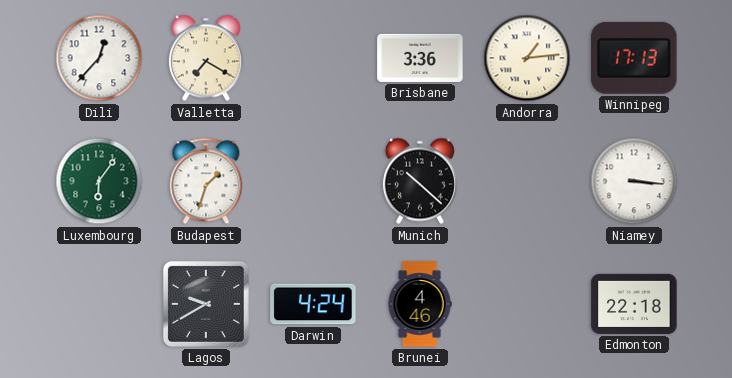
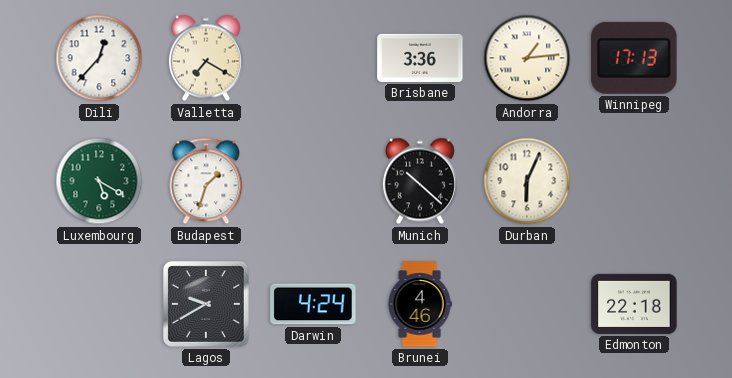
Luxembourg: 6:06 -> 5:20
Durban: none -> 6:04
Niamey: 3:16 -> none
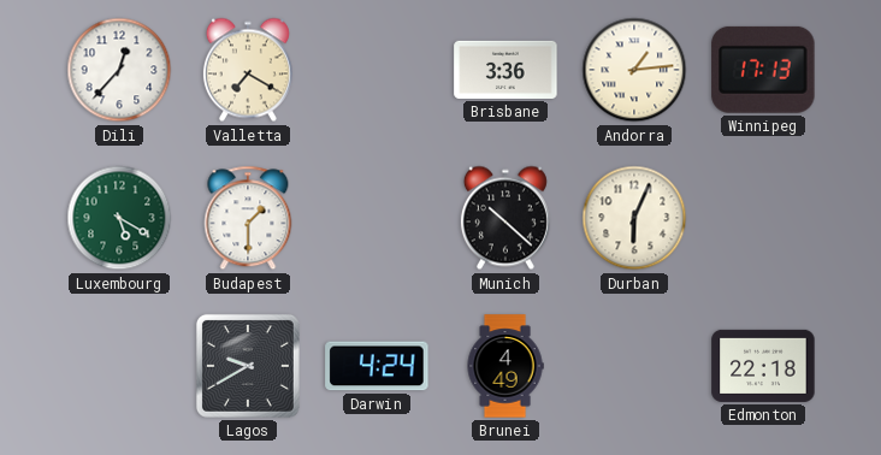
Budapest: 1:33 -> 1:30
Brunei: 4:46 -> 4:49
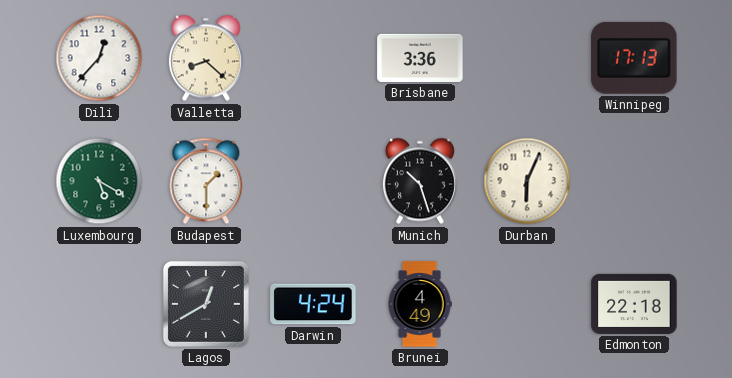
Valletta: 7:20 -> 8:22
Andorra: 1:14 -> none
Munich: 10:22 -> 10:27
Lagos: 9:40 -> 12:40
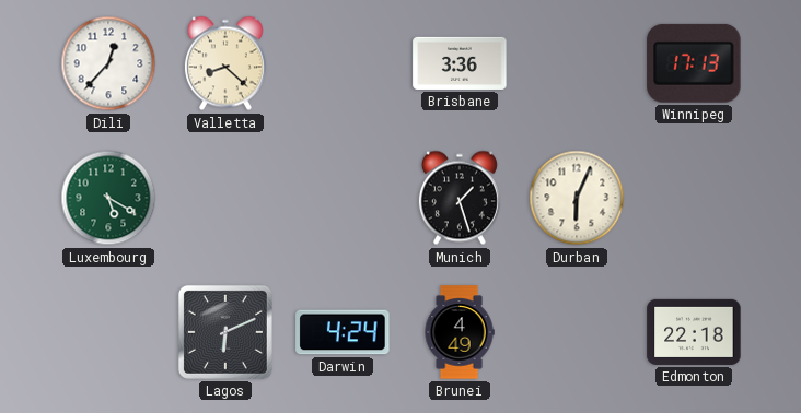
Budapest: 1:30 -> none
Munich: 10:27 -> 1:27
Lagos: 12:40 -> 6:11
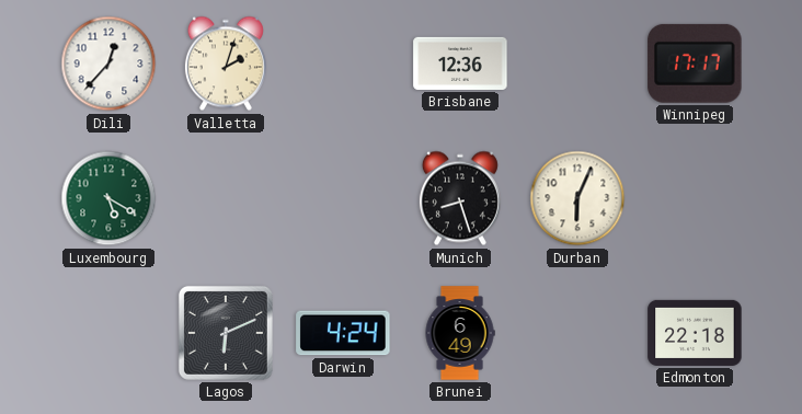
Valletta: 8:22 -> 2:03
Brisbane: 3:36 -> 12:36
Winnipeg: 17:13 -> 17:17
Munich: 1:27 -> 8:27
Brunei: 4:49 -> 6:49
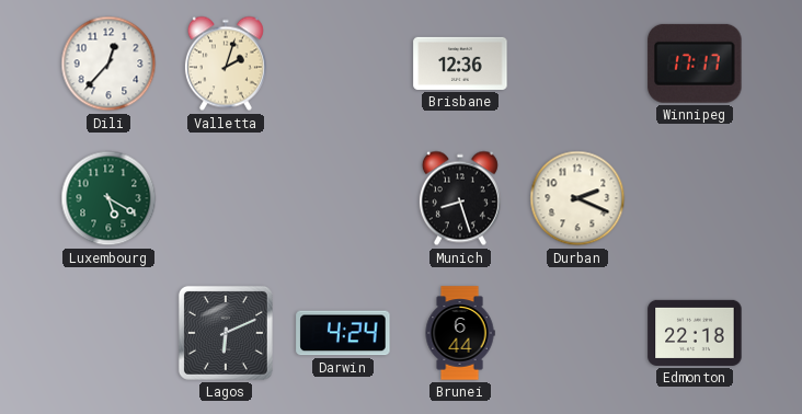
Durban: 6:04 -> 2:19
Brunei: 6:49 -> 6:44
